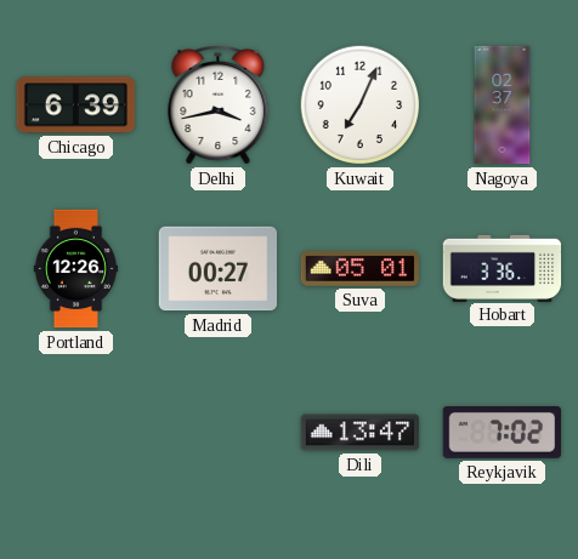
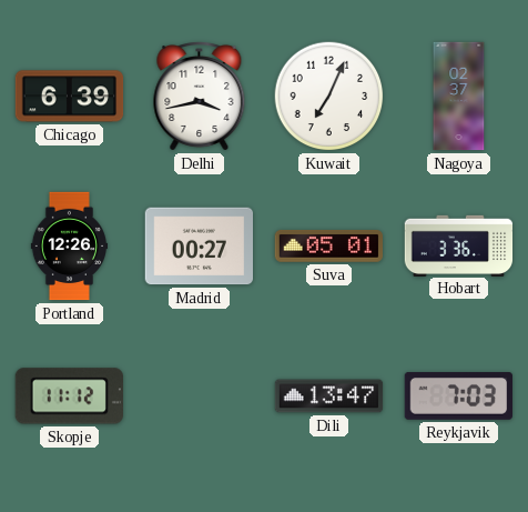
Skopje: none -> 11:12
Reykjavik: 7:02 -> 7:03
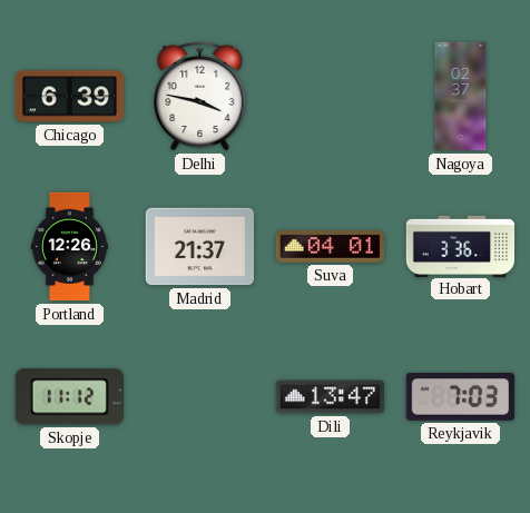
Delhi: 3:43 -> 3:47
Kuwait: 7:04 -> none
Madrid: 00:27 -> 21:37
Suva: 05:01 -> 04:01
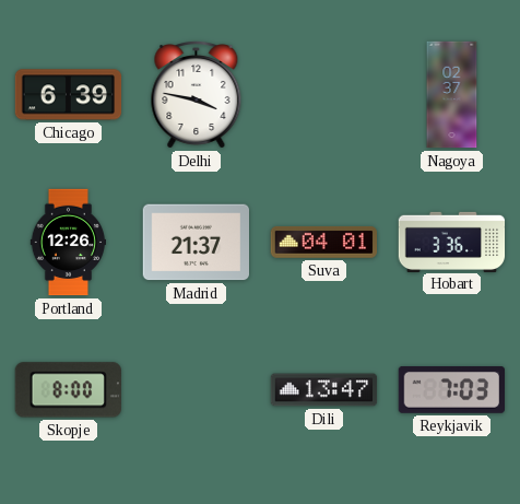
Skopje: 11:12 -> 8:00
